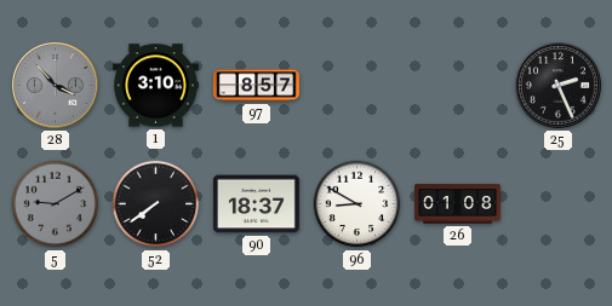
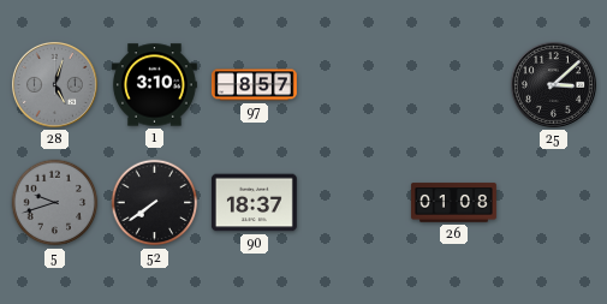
28: 3:53 -> 5:03
25: 2:26 -> 3:08
5: 9:10 -> 9:42
96: 8:50 -> none
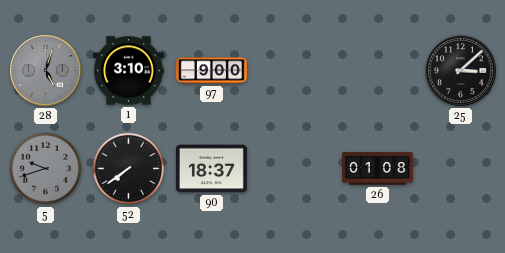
97: 8:57 -> 9:00
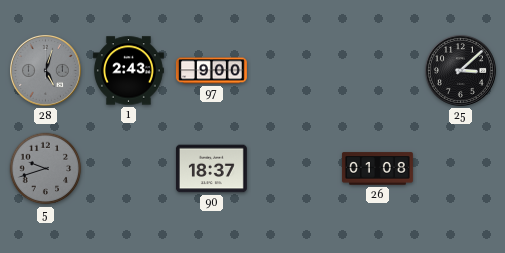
1: 3:10 -> 2:43
52: 7:39 -> none
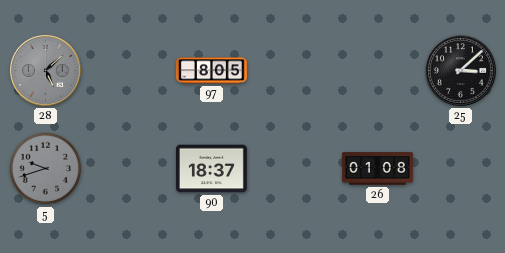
28: 5:03 -> 5:08
1: 2:43 -> none
97: 9:00 -> 8:05
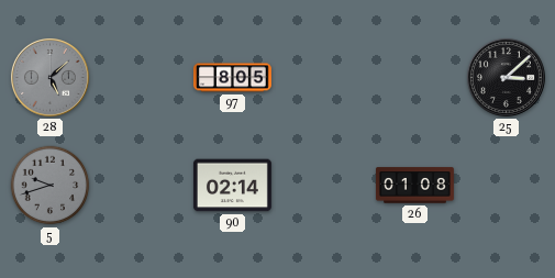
90: 18:37 -> 02:14
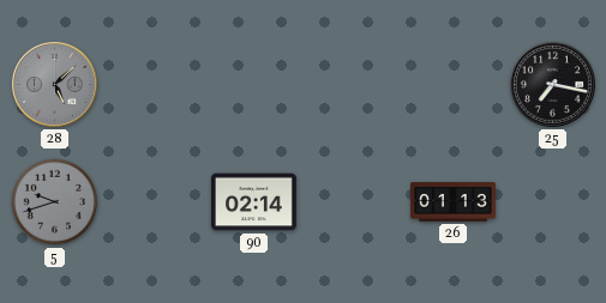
97: 8:05 -> none
25: 3:08 -> 7:17
26: 01:08 -> 01:13
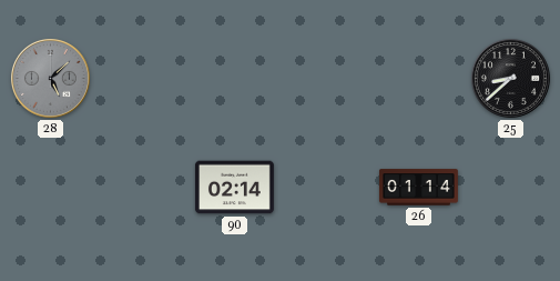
25: 7:17 -> 8:38
5: 9:42 -> none
26: 01:13 -> 01:14
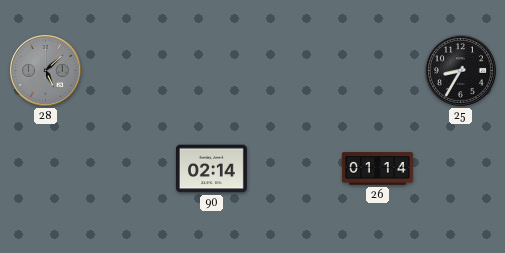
25: 8:38 -> 8:35
